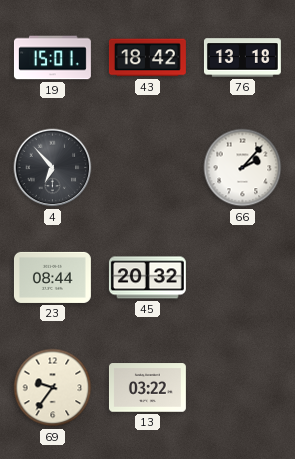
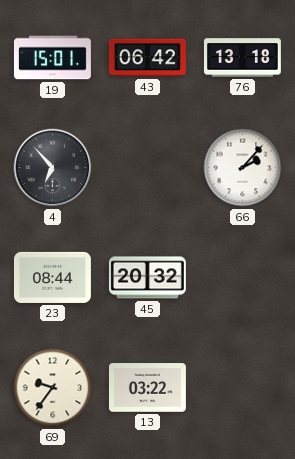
43: 18:42 -> 06:42
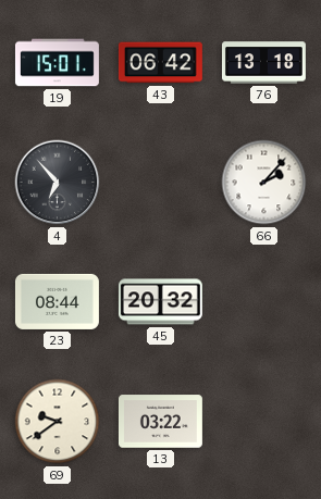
69: 9:36 -> 9:39
